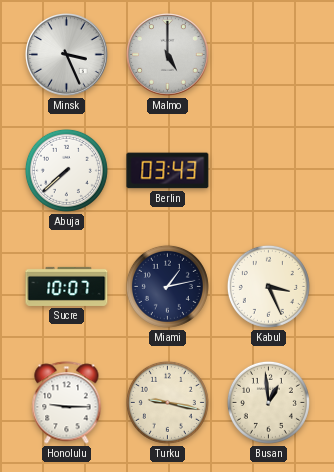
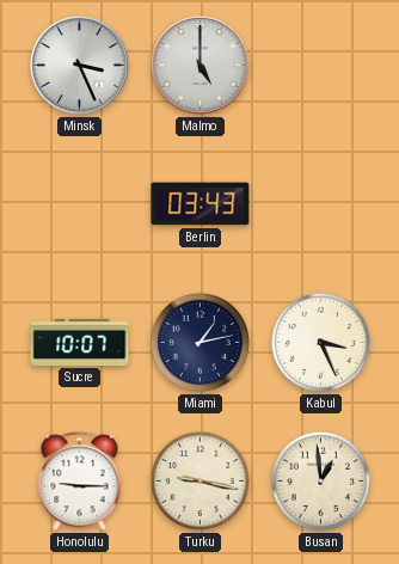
Abuja: 7:38 -> none
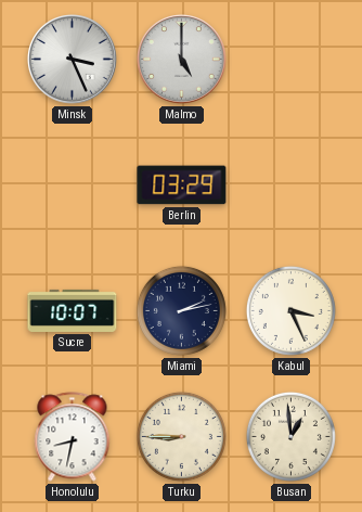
Berlin: 03:43 -> 03:29
Miami: 1:13 -> 2:13
Honolulu: 9:15 -> 8:32
Turku: 9:17 -> 8:45
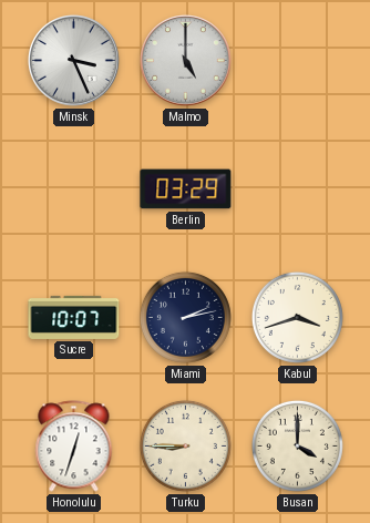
Kabul: 3:26 -> 3:42
Honolulu: 8:32 -> 12:33
Busan: 12:59 -> 4:00
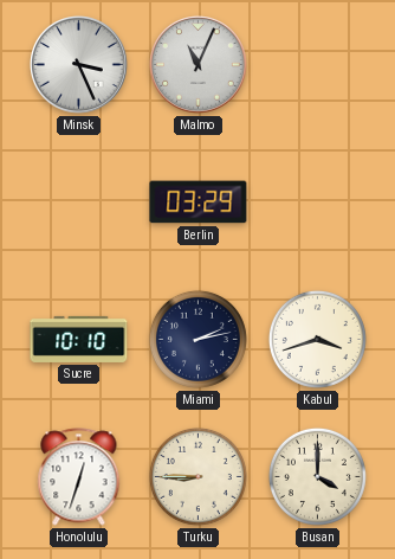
Malmo: 5:00 -> 11:04
Sucre: 10:07 -> 10:10
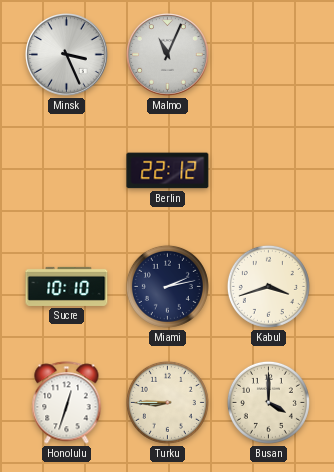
Berlin: 03:29 -> 22:12
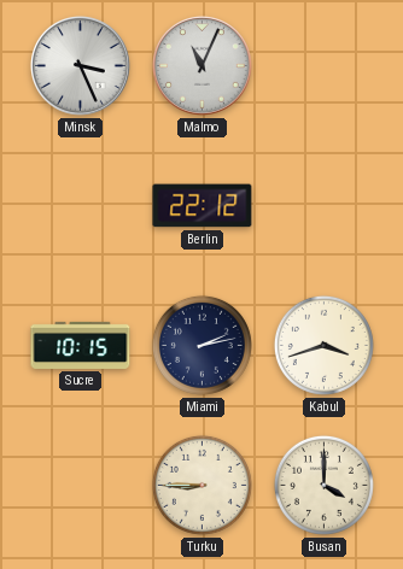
Sucre: 10:10 -> 10:15
Honolulu: 12:33 -> none
